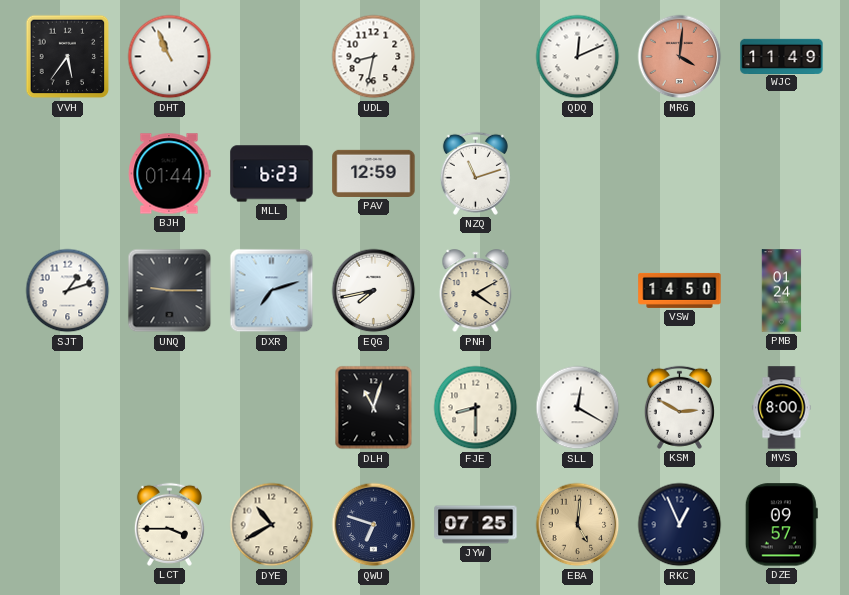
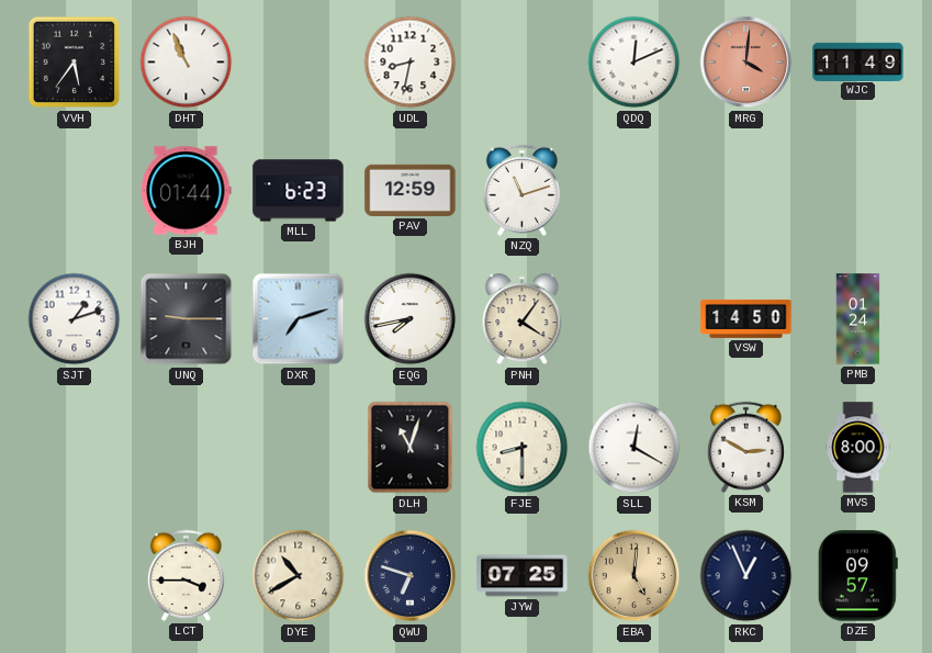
PNH: 4:10 -> 4:06
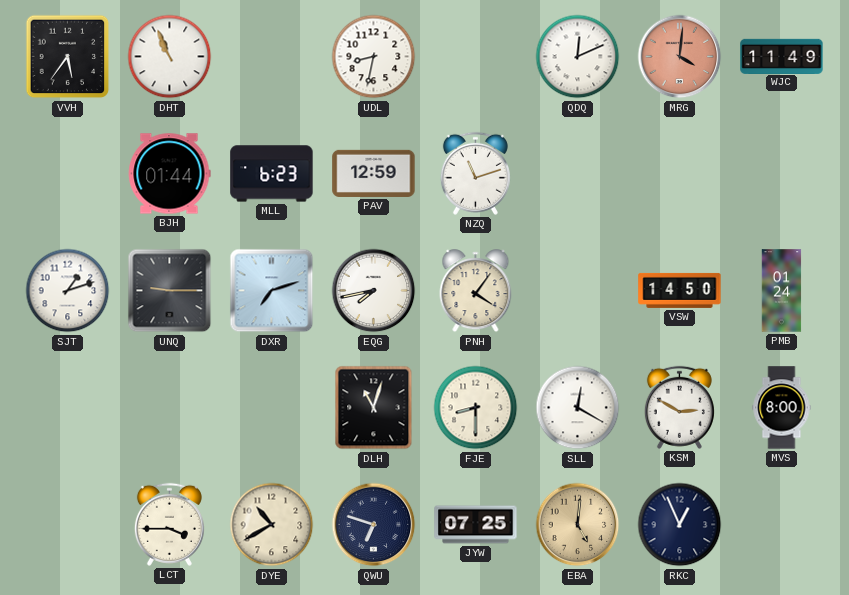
DZE: 09:57 -> none
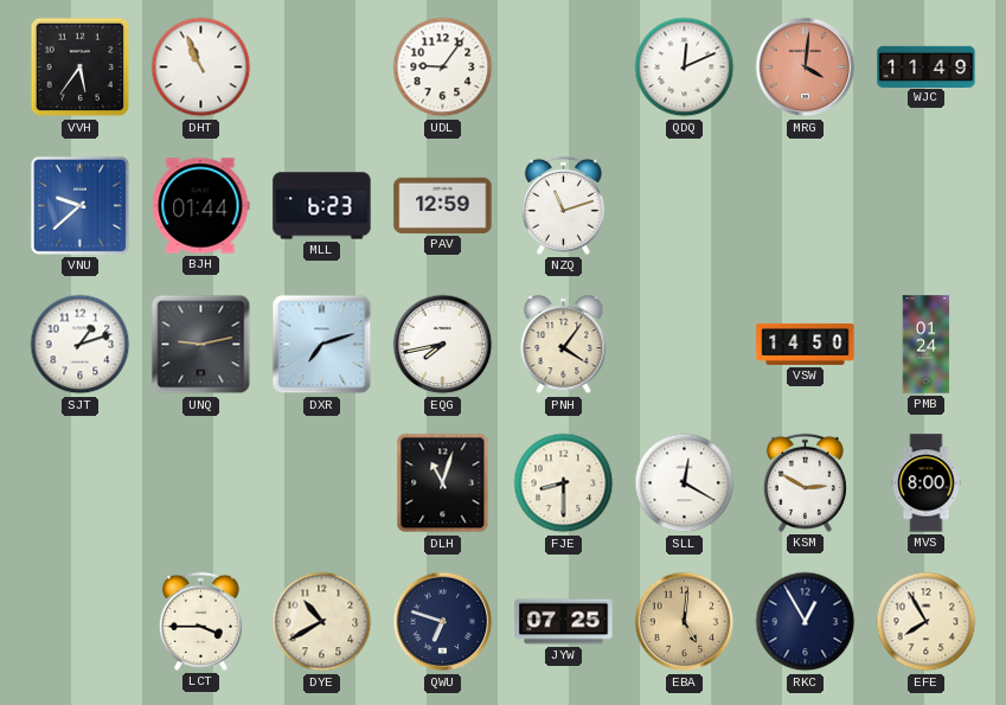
UDL: 8:32 -> 9:06
VNU: none -> 9:38
UNQ: 9:15 -> 9:13
RKC: 12:56 -> 12:55
EFE: none -> 7:55
